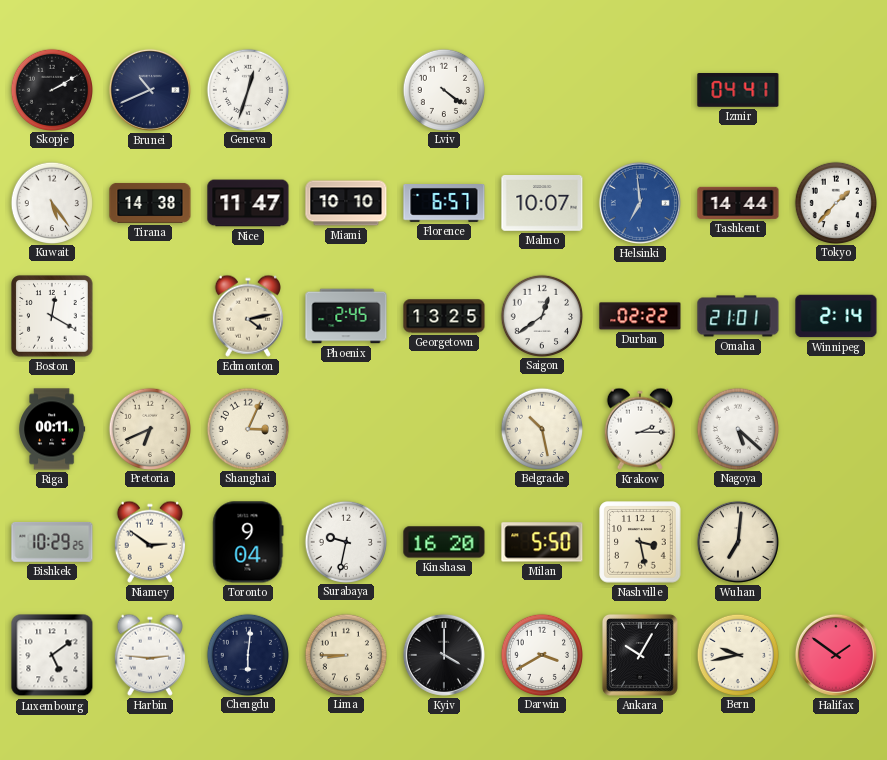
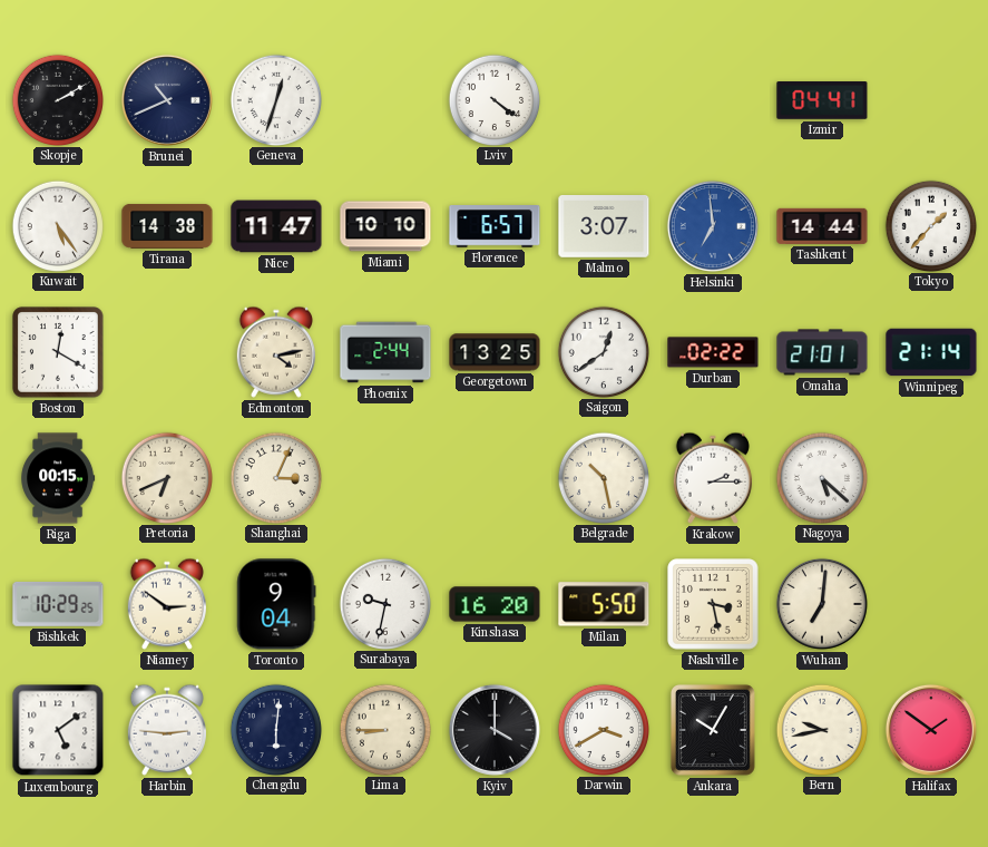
Malmo: 10:07 -> 3:07
Phoenix: 2:45 -> 2:44
Winnipeg: 2:14 -> 21:14
Riga: 00:11 -> 00:15
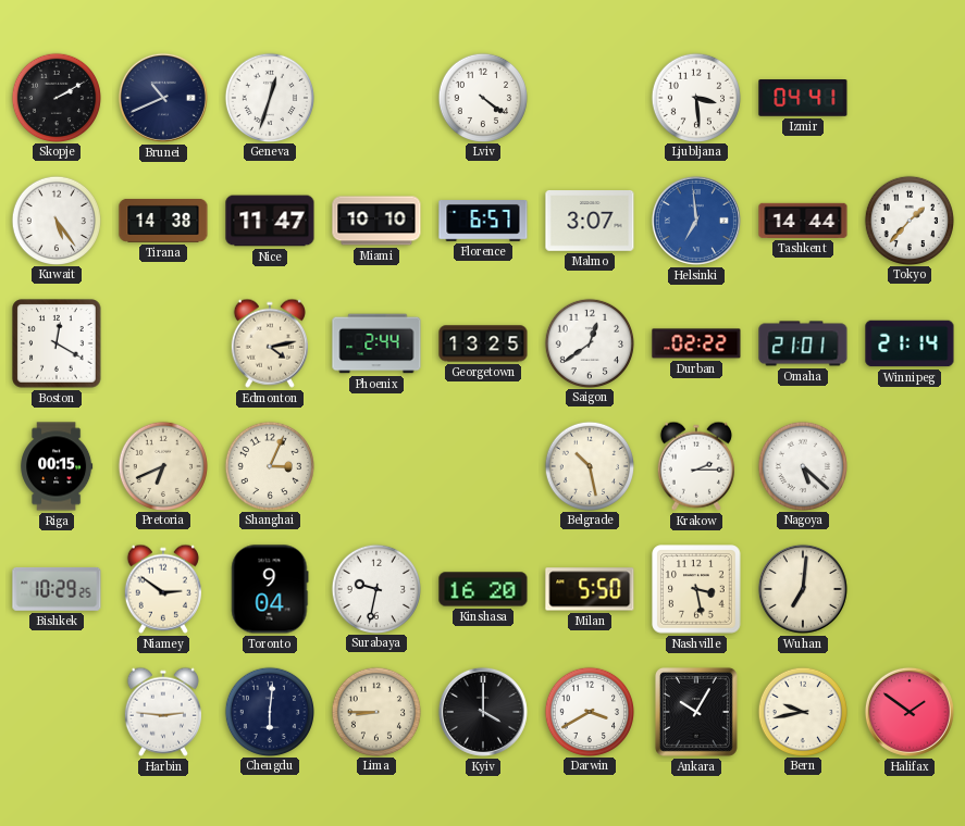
Ljubljana: none -> 3:29
Luxembourg: 5:09 -> none
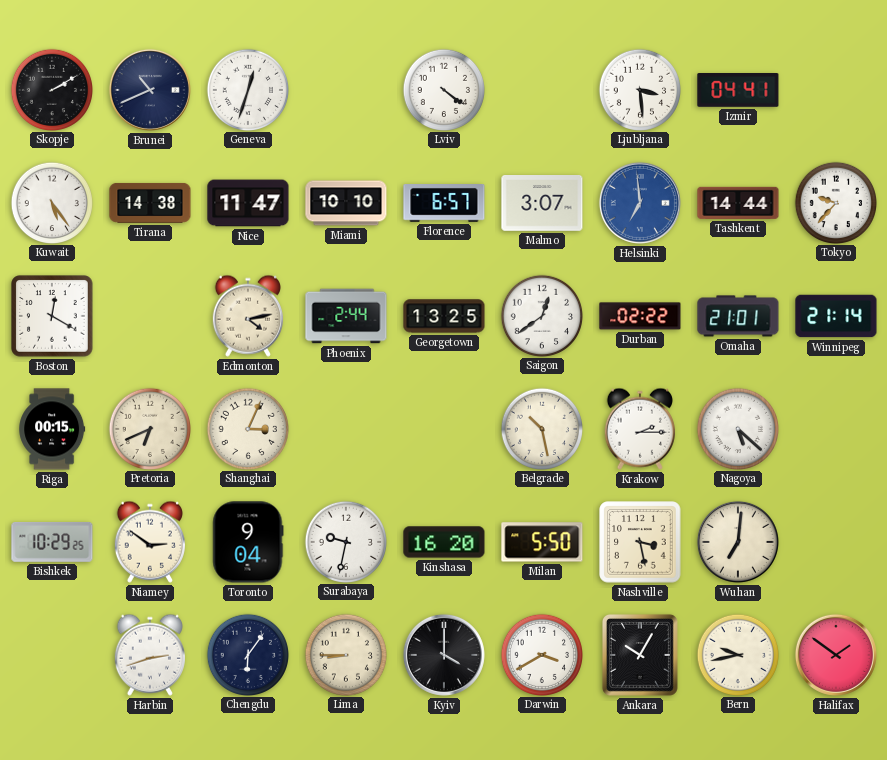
Tokyo: 1:37 -> 9:37
Harbin: 2:46 -> 2:42
Chengdu: 6:01 -> 6:06
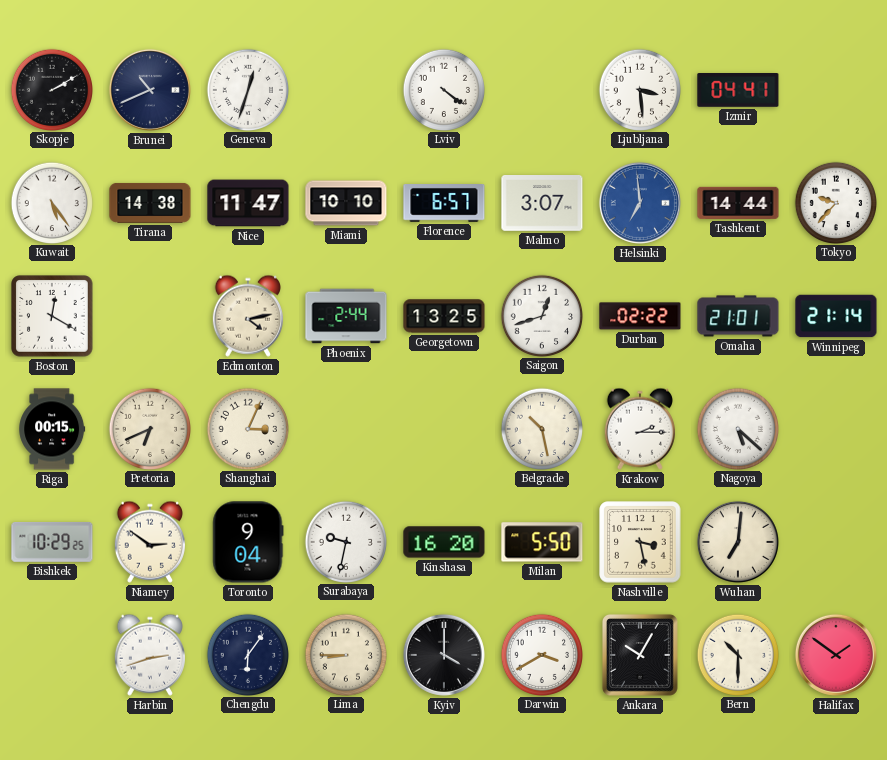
Saigon: 12:39 -> 12:42
Bern: 9:43 -> 10:30
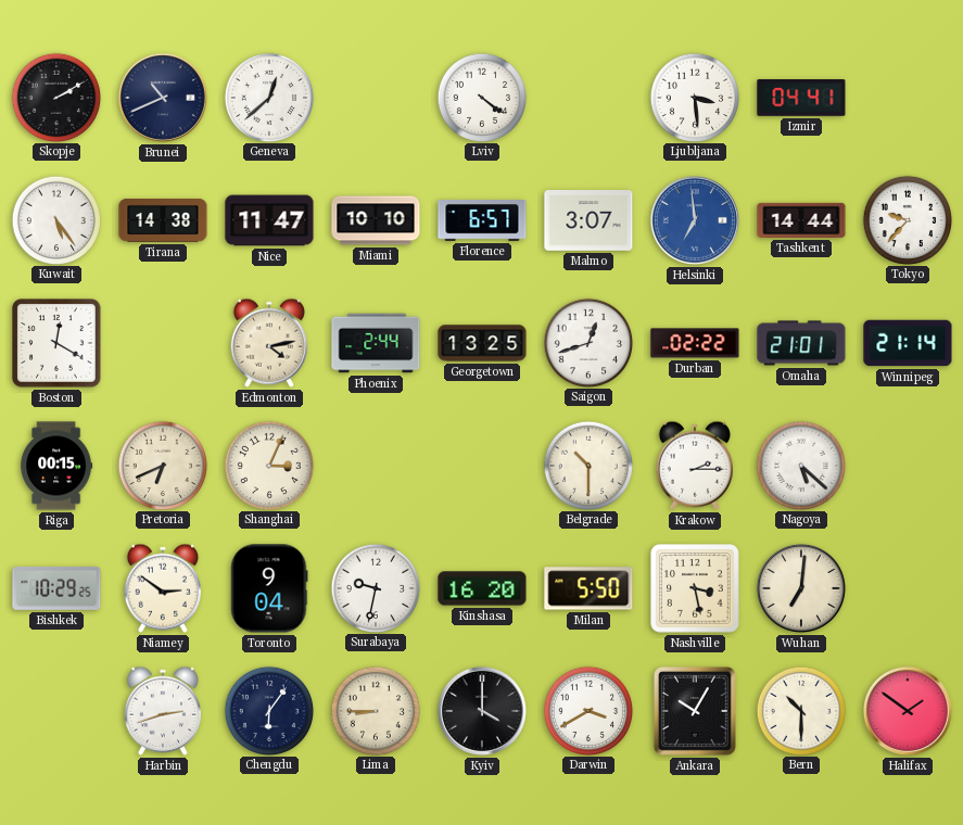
Geneva: 12:33 -> 12:38
Belgrade: 10:28 -> 10:30
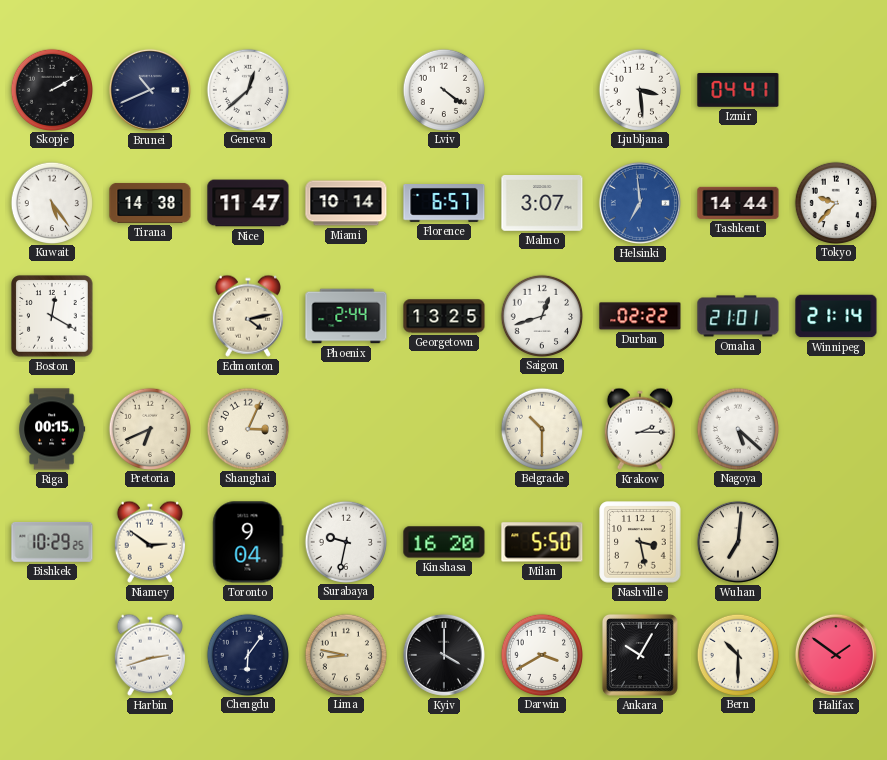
Miami: 10:10 -> 10:14
Lima: 8:45 -> 8:47
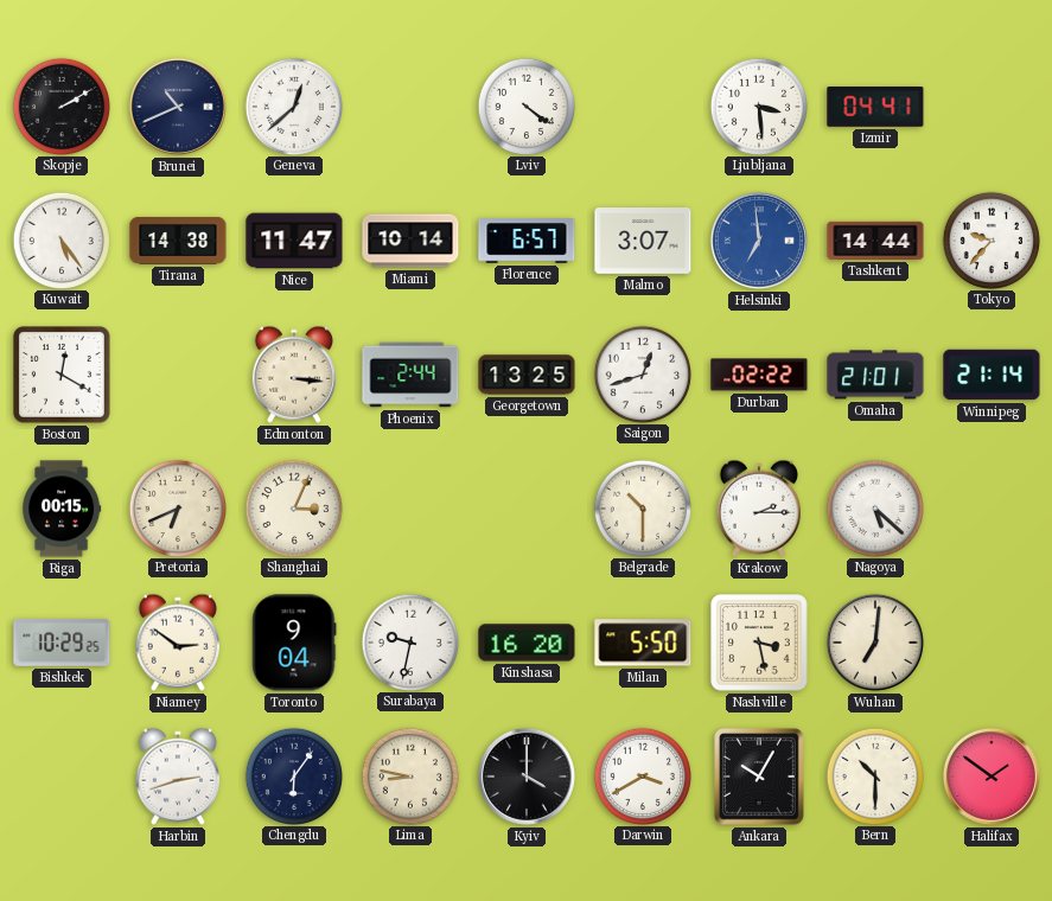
Edmonton: 4:13 -> 3:16
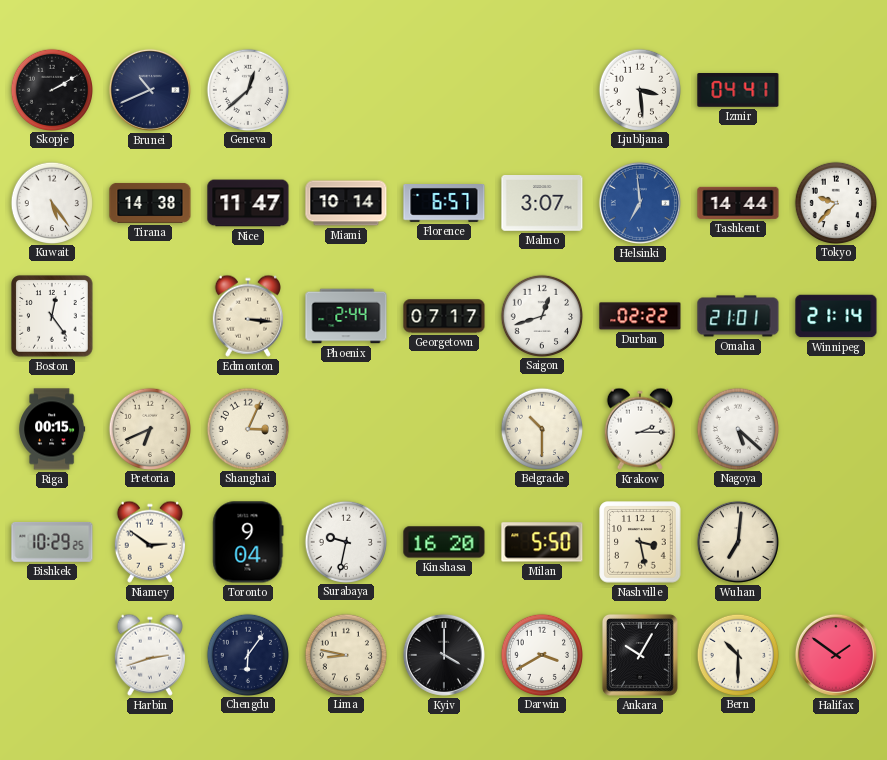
Lviv: 4:21 -> none
Boston: 12:20 -> 12:24
Georgetown: 13:25 -> 07:17
